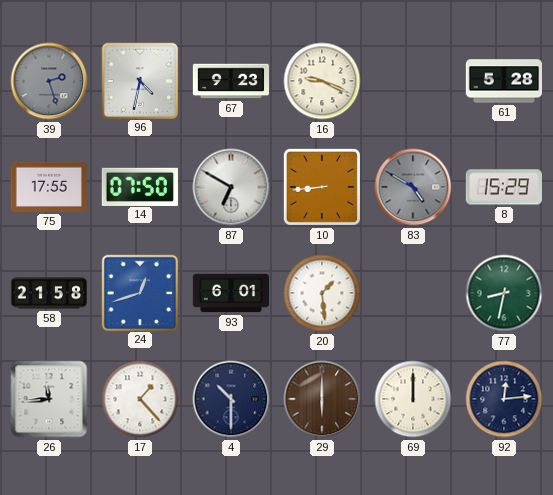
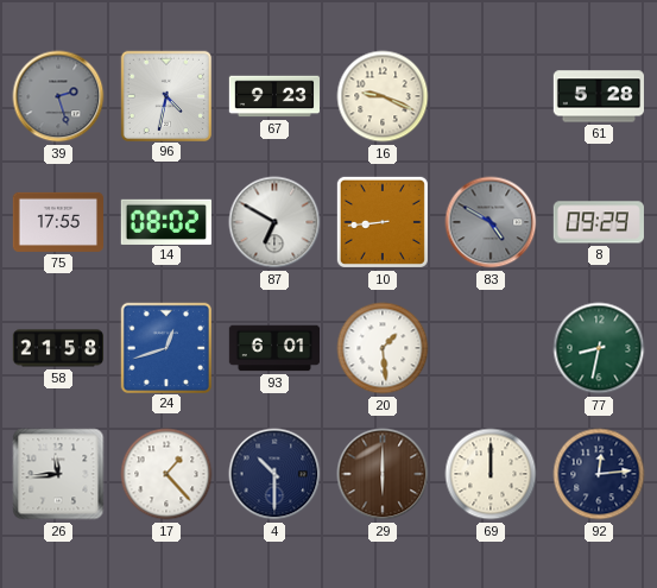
14: 07:50 -> 08:02
8: 15:29 -> 09:29
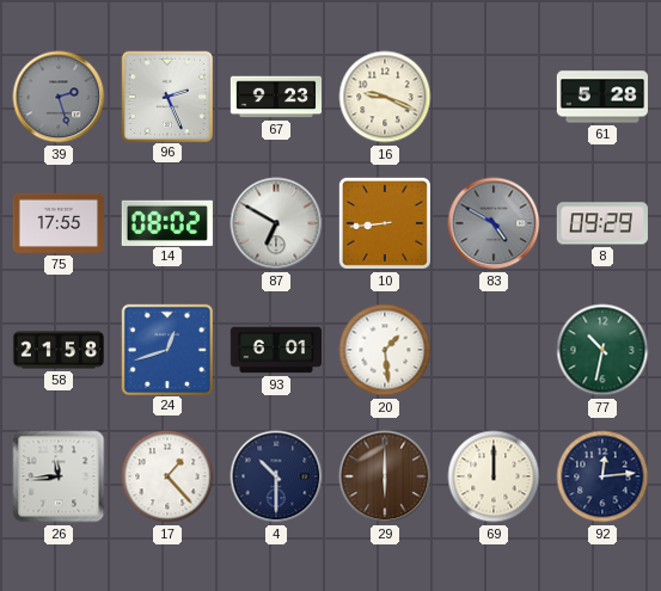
96: 4:32 -> 2:26
77: 8:32 -> 10:32
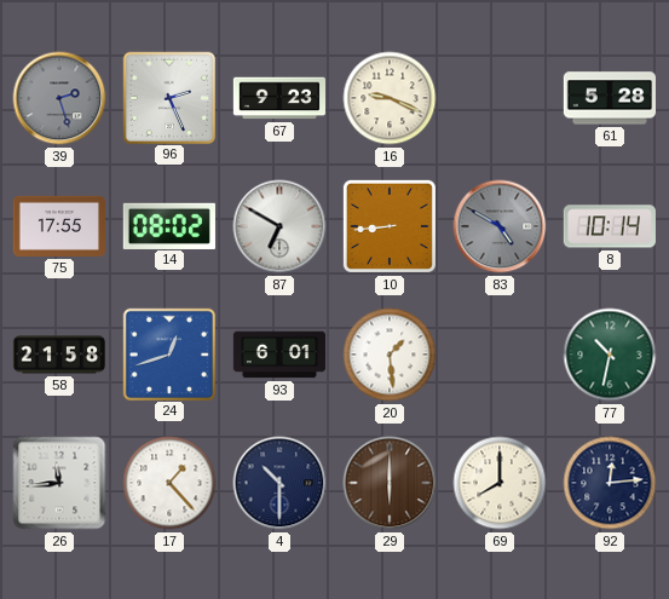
8: 09:29 -> 10:14
69: 12:00 -> 8:00
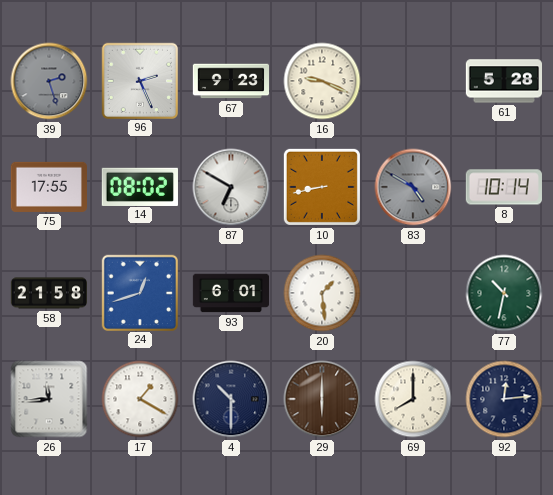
10: 8:44 -> 8:43
17: 1:23 -> 1:20
